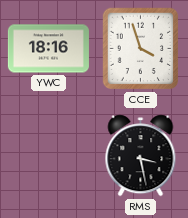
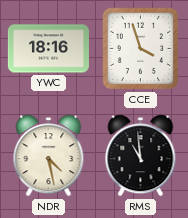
NDR: none -> 4:28
RMS: 3:28 -> 10:59
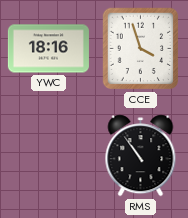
NDR: 4:28 -> none
RMS: 10:59 -> 10:54
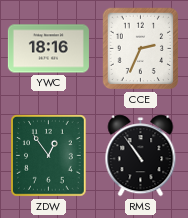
CCE: 3:57 -> 2:34
ZDW: none -> 12:54
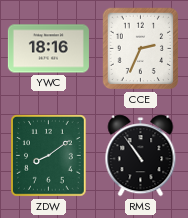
ZDW: 12:54 -> 8:09
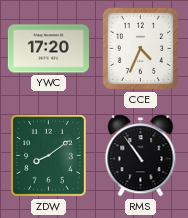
YWC: 18:16 -> 17:20
CCE: 2:34 -> 4:34
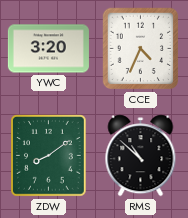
YWC: 17:20 -> 3:20
RMS: 10:54 -> 10:52
